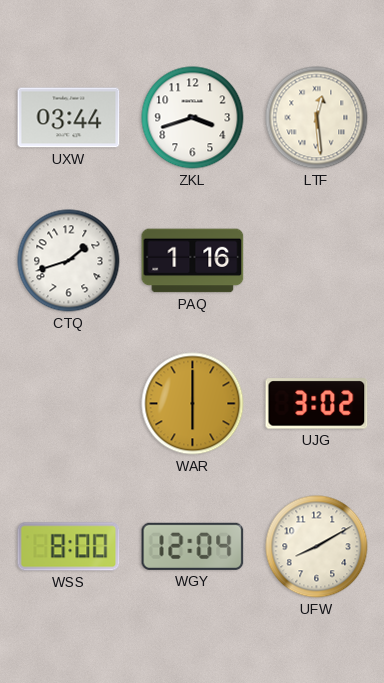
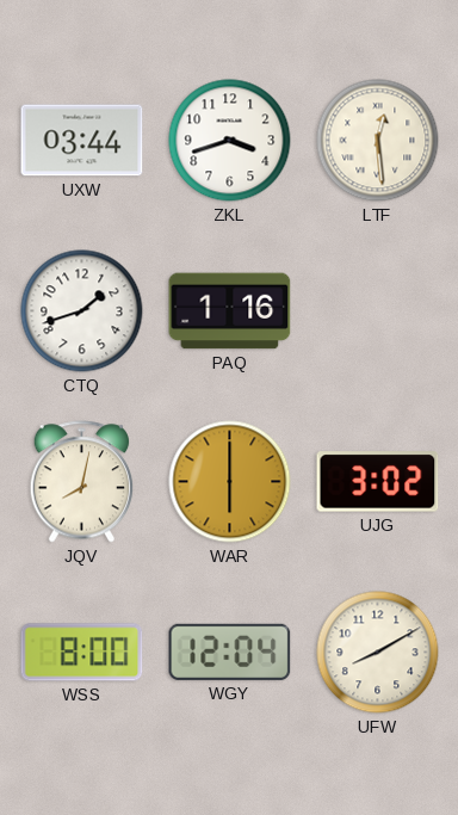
JQV: none -> 8:02
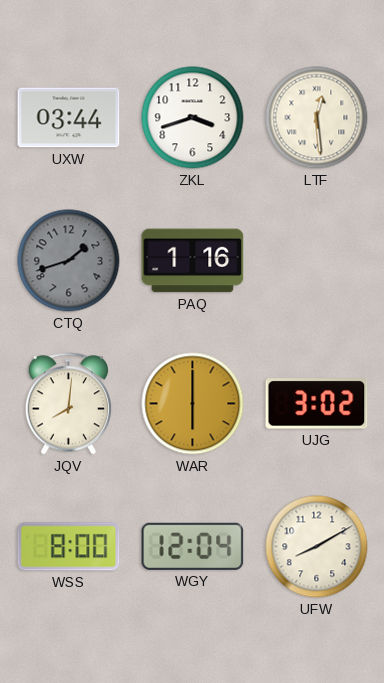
CTQ dial: white -> grey
JQV: 8:02 -> 8:01
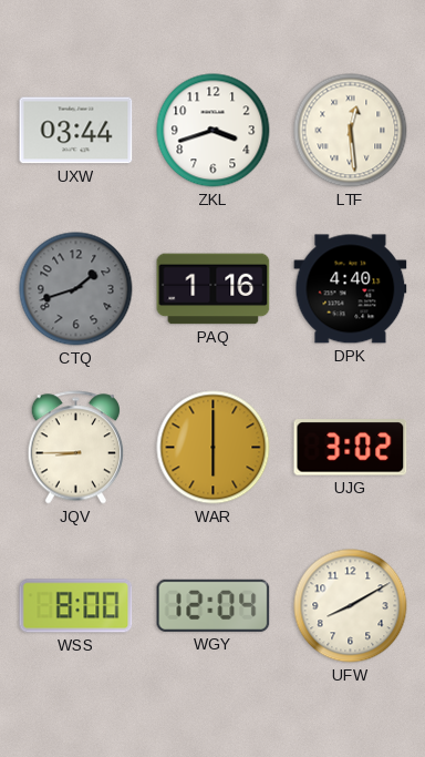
DPK: none -> 4:40
JQV: 8:01 -> 8:45
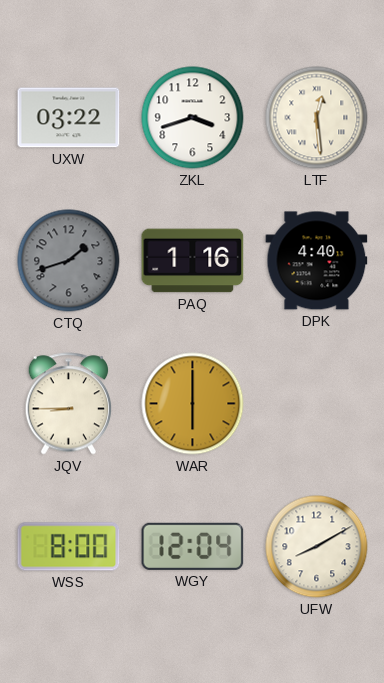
UXW: 03:44 -> 03:22
UJG: 3:02 -> none
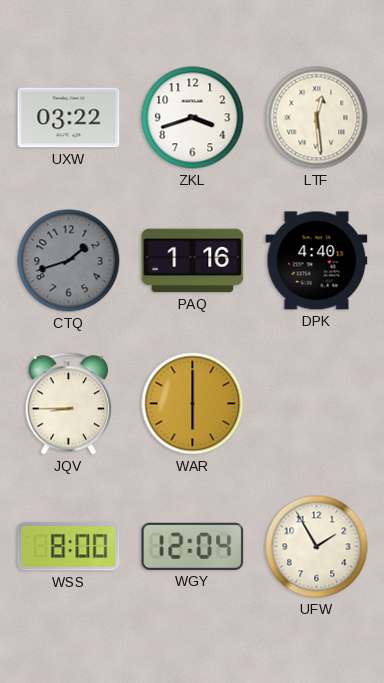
UFW: 8:10 -> 1:55
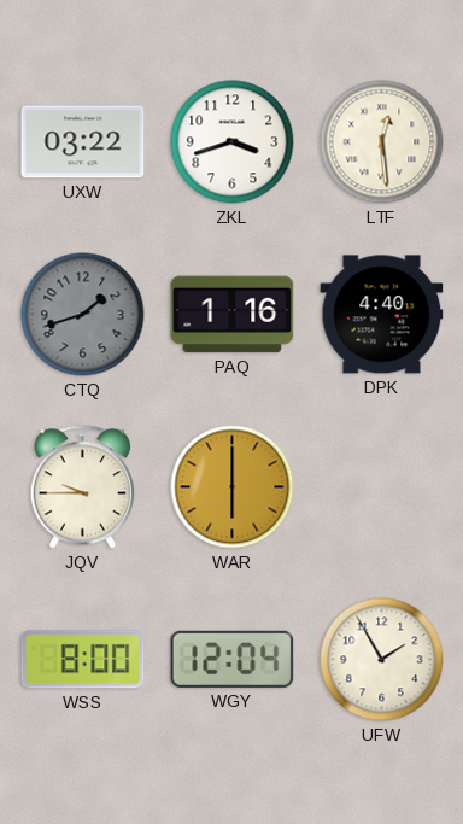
JQV: 8:45 -> 9:45
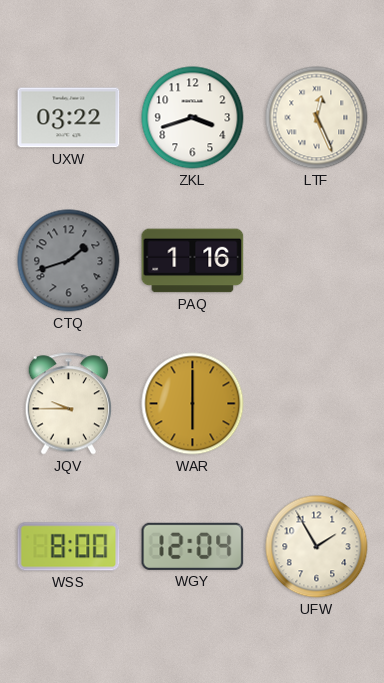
LTF: 12:29 -> 12:26
DPK: 4:40 -> none
